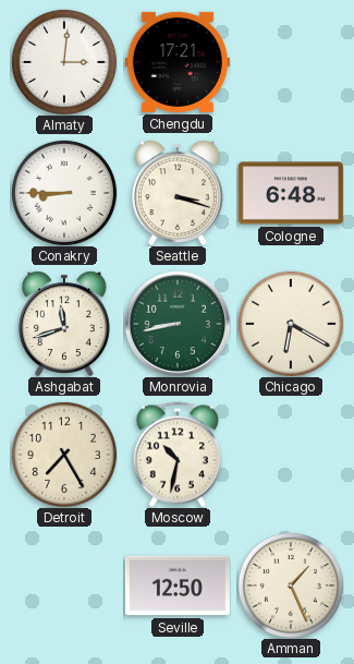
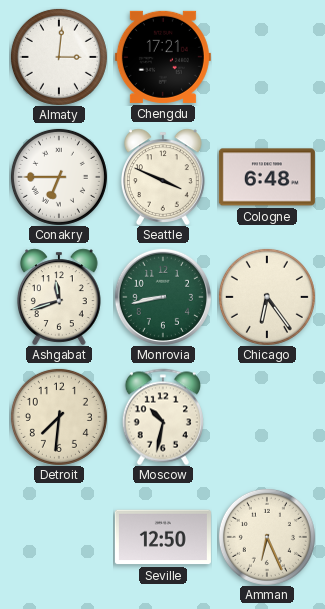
Conakry: 8:45 -> 6:45
Seattle: 3:18 -> 3:49
Chicago: 6:20 -> 6:24
Detroit: 7:25 -> 7:31
Amman: 1:26 -> 6:26
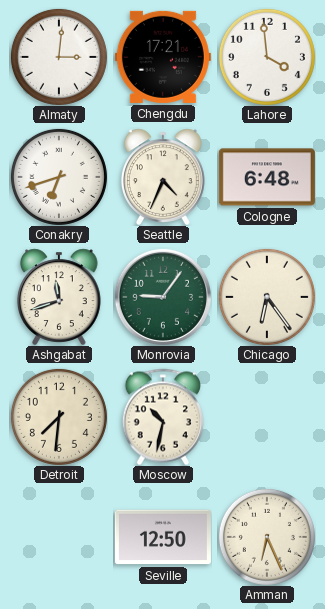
Lahore: none -> 3:59
Conakry: 6:45 -> 6:42
Seattle: 3:49 -> 4:34
Monrovia: 8:43 -> 9:06
